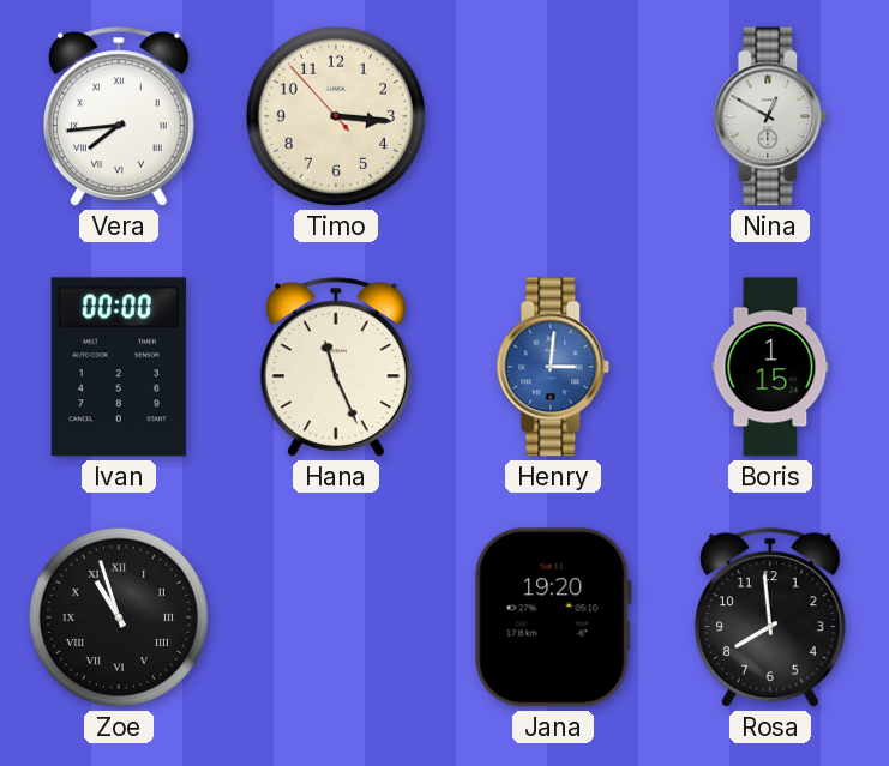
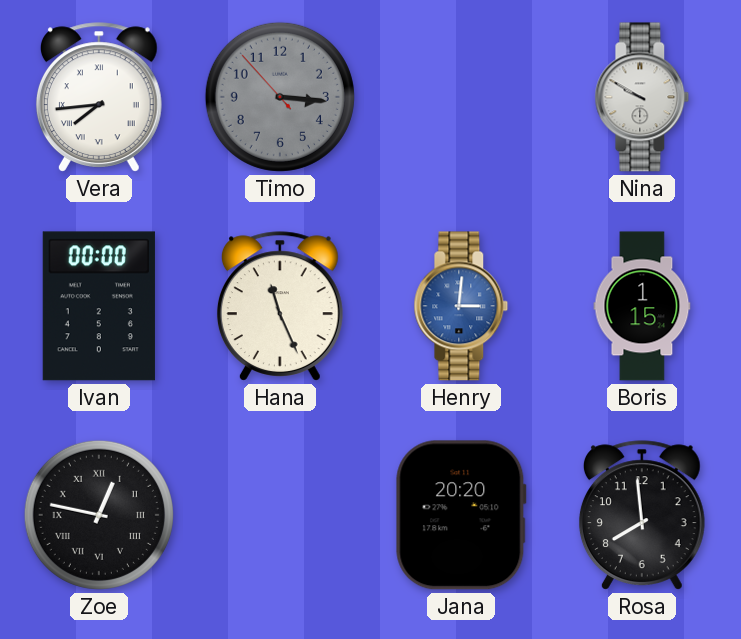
Timo dial: cream -> grey
Nina: 12:50 -> 9:50
Zoe: 10:57 -> 12:47
Jana: 19:20 -> 20:20
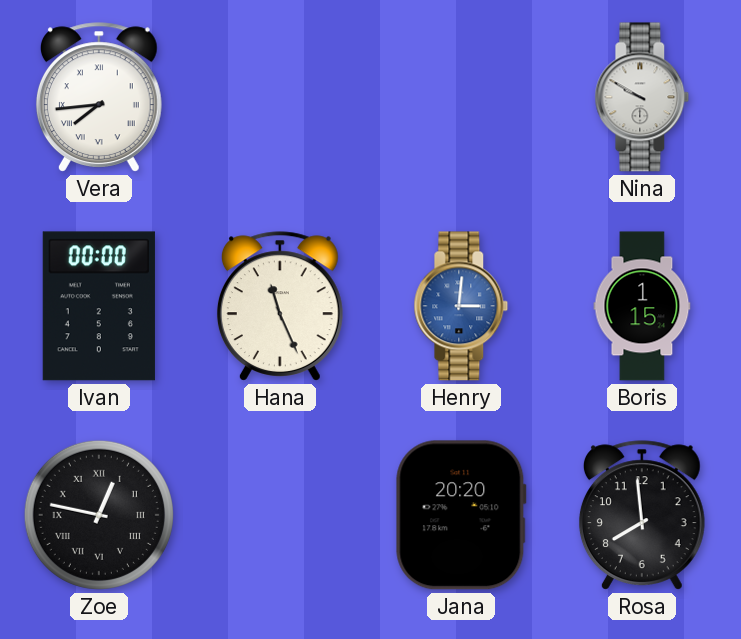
Timo: 3:15 -> none
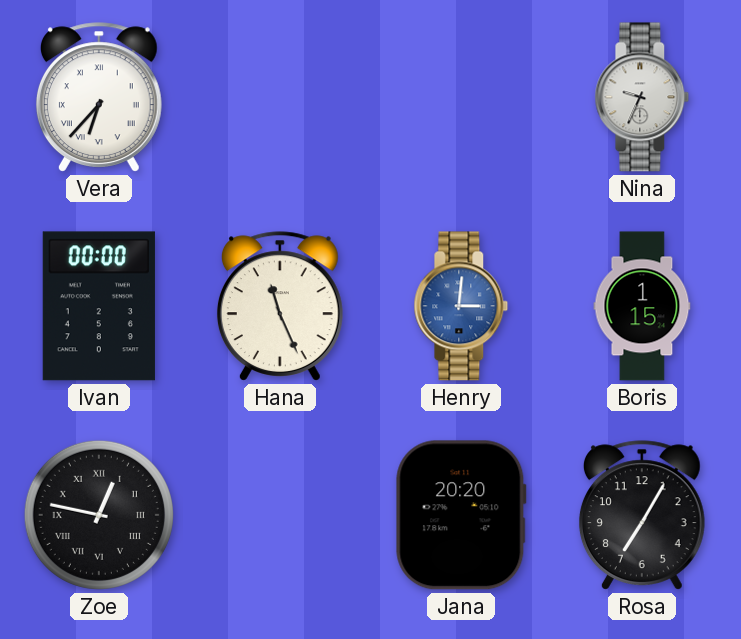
Vera: 7:44 -> 6:37
Nina: 9:50 -> 9:34
Rosa: 7:59 -> 7:05
